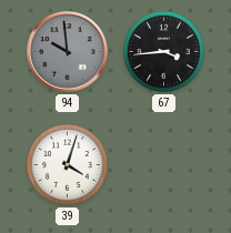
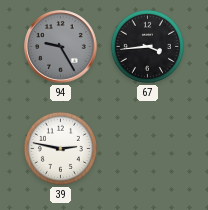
94: 9:59 -> 9:25
39: 4:03 -> 2:47
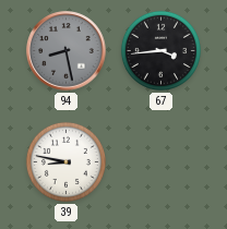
94: 9:25 -> 8:28
39: 2:47 -> 8:47
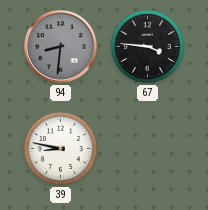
94: 8:28 -> 8:31
67: 3:44 -> 3:46
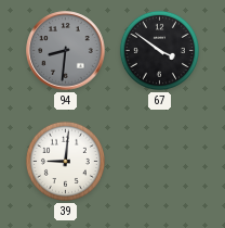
67: 3:46 -> 3:51
39: 8:47 -> 9:01
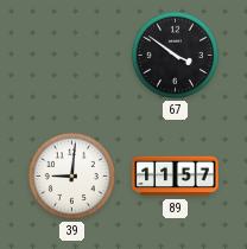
94: 8:31 -> none
89: none -> 11:57
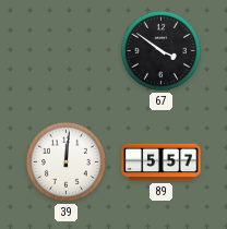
39: 9:01 -> 12:01
89: 11:57 -> 5:57
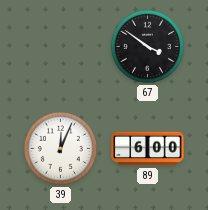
39: 12:01 -> 12:04
89: 5:57 -> 6:00
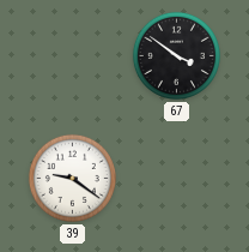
39: 12:04 -> 9:21
89: 6:00 -> none
